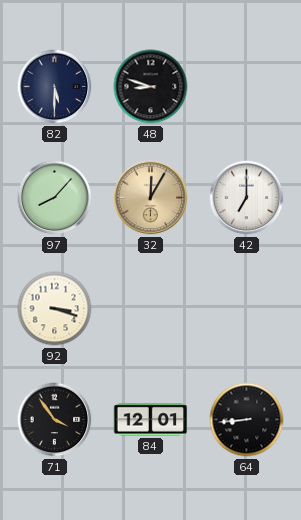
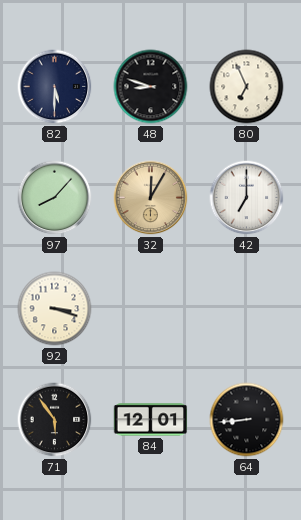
80: none -> 6:56
71: 3:54 -> 5:54
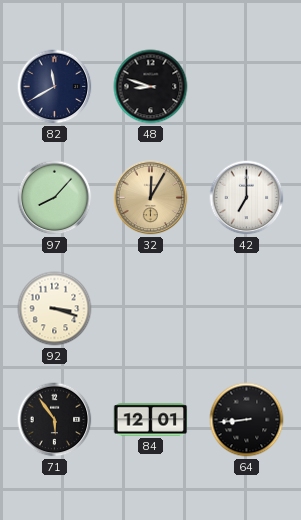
82: 5:30 -> 11:40
80: 6:56 -> none
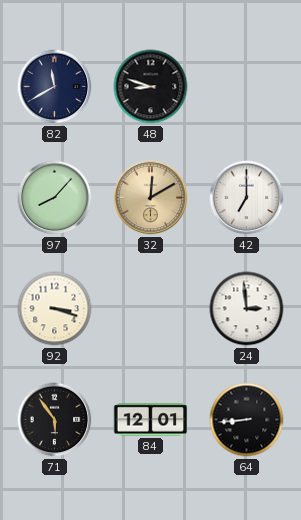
32: 12:05 -> 12:10
24: none -> 2:59
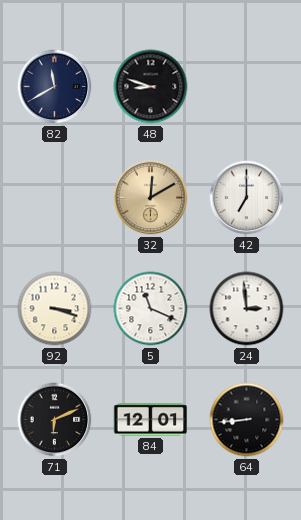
97: 8:07 -> none
5: none -> 11:19
71: 5:54 -> 6:11
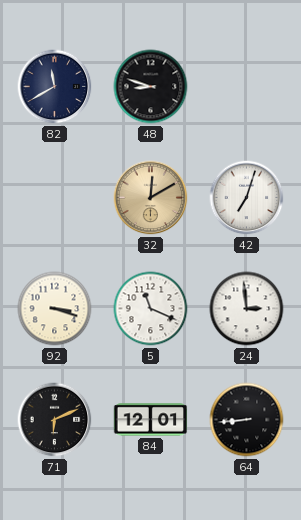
42: 7:00 -> 7:03
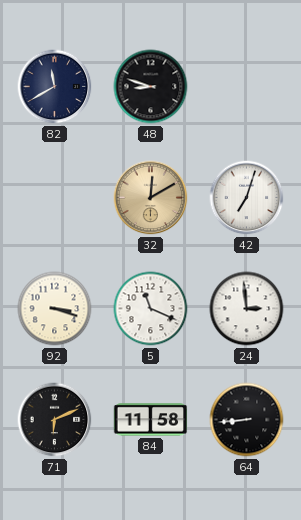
84: 12:01 -> 11:58
